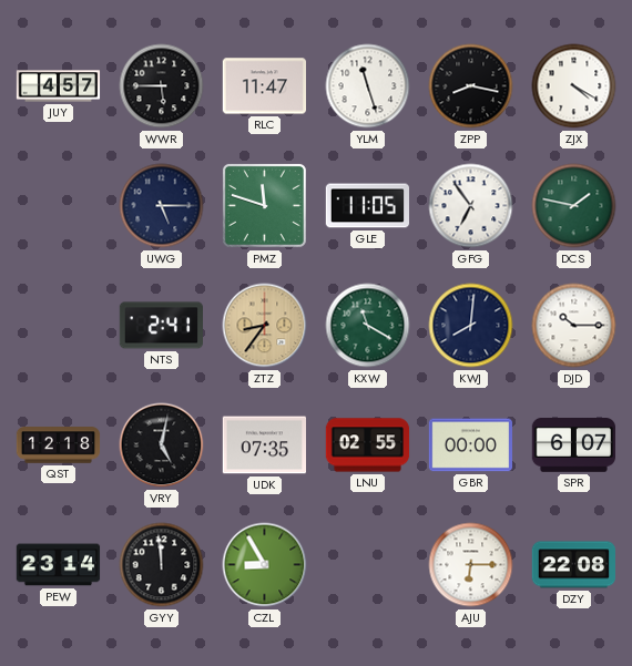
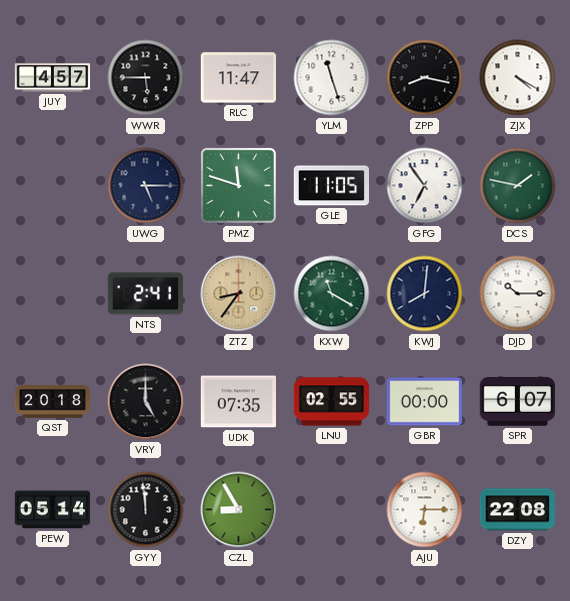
QST: 12:18 -> 20:18
VRY: 5:02 -> 5:00
PEW: 23:14 -> 05:14
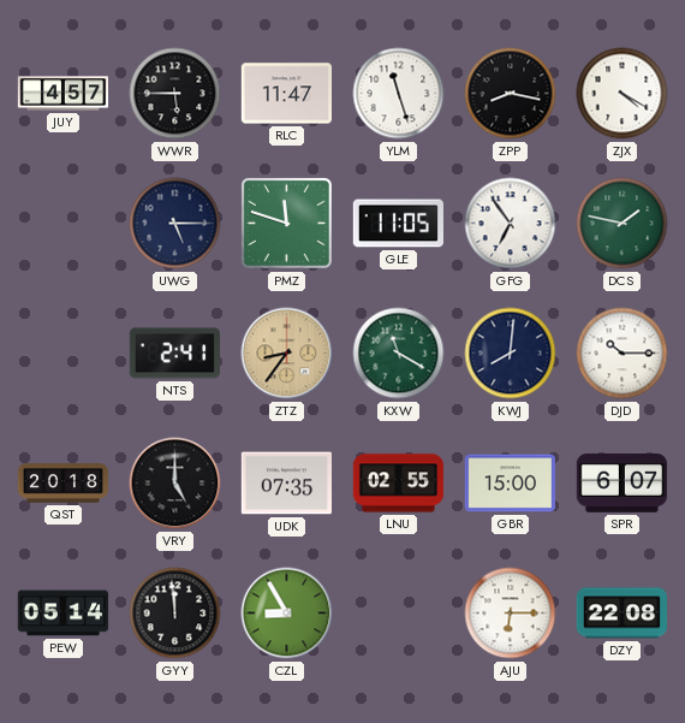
GBR: 00:00 -> 15:00
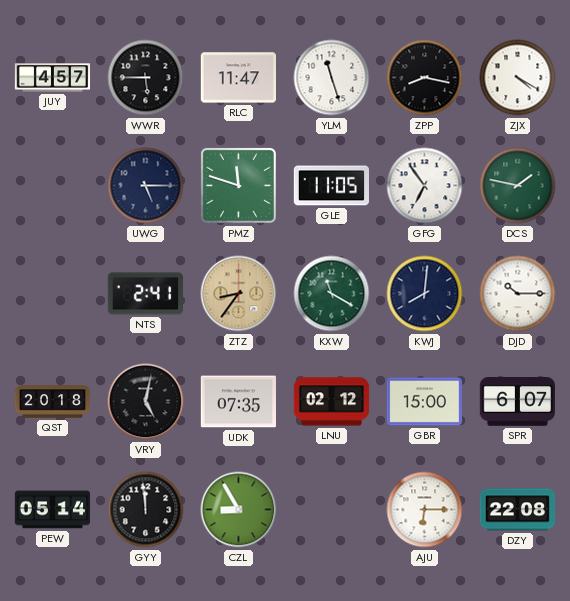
VRY: 5:00 -> 5:02
LNU: 02:55 -> 02:12
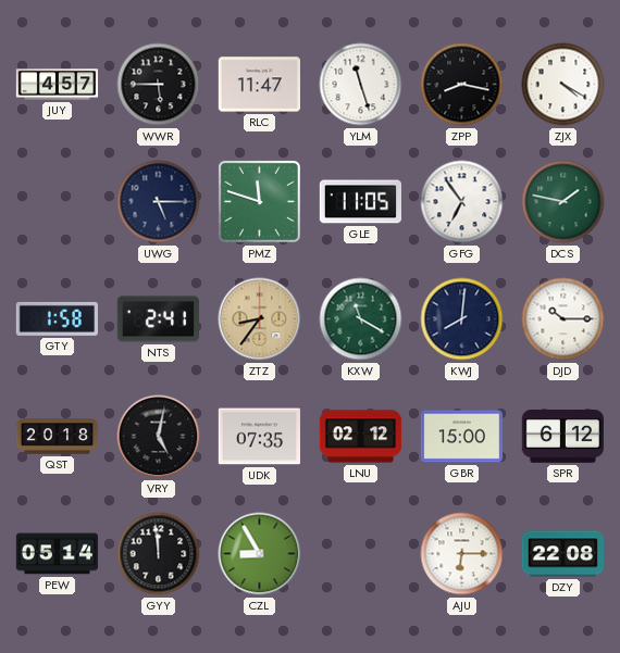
GTY: none -> 1:58
SPR: 6:07 -> 6:12
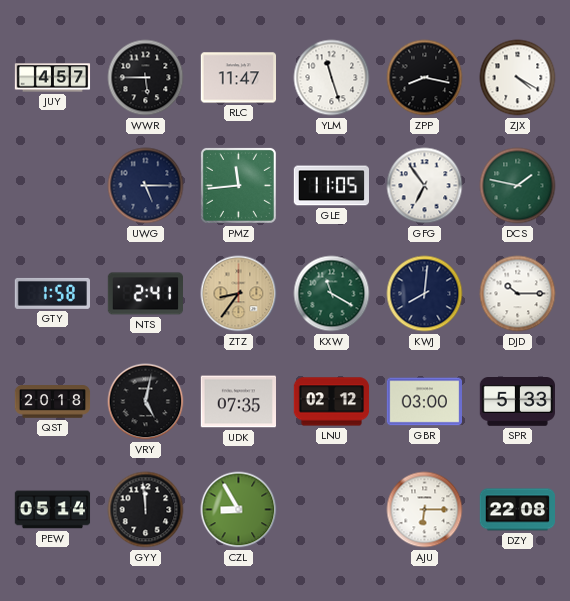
PMZ: 11:48 -> 11:44
GBR: 15:00 -> 03:00
SPR: 6:12 -> 5:33
